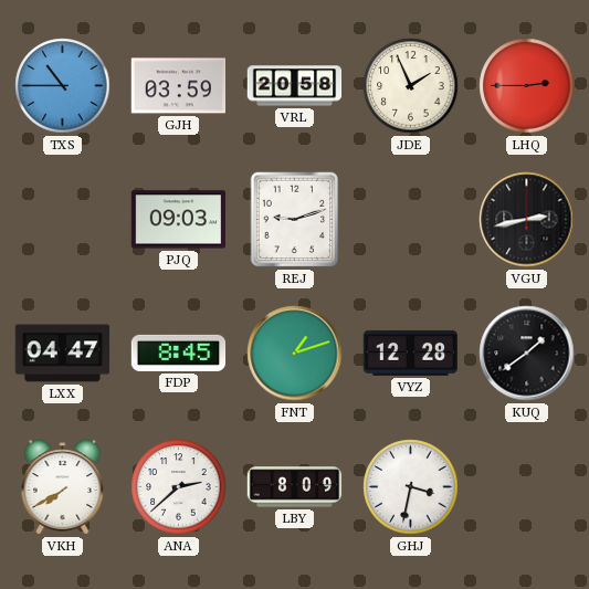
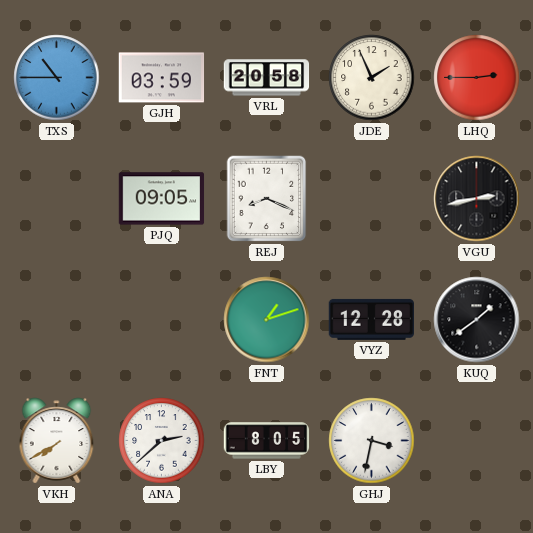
PJQ: 09:03 -> 09:05
REJ: 9:12 -> 8:19
LXX: 04:47 -> none
FDP: 8:45 -> none
LBY: 8:09 -> 8:05
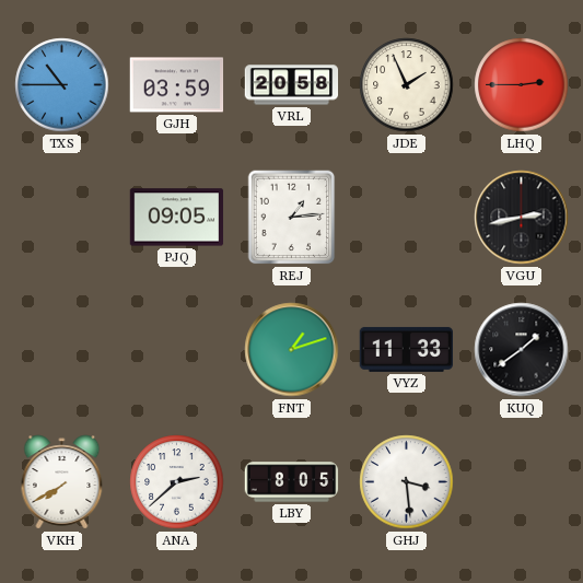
REJ: 8:19 -> 1:14
VYZ: 12:28 -> 11:33
GHJ: 3:32 -> 3:29
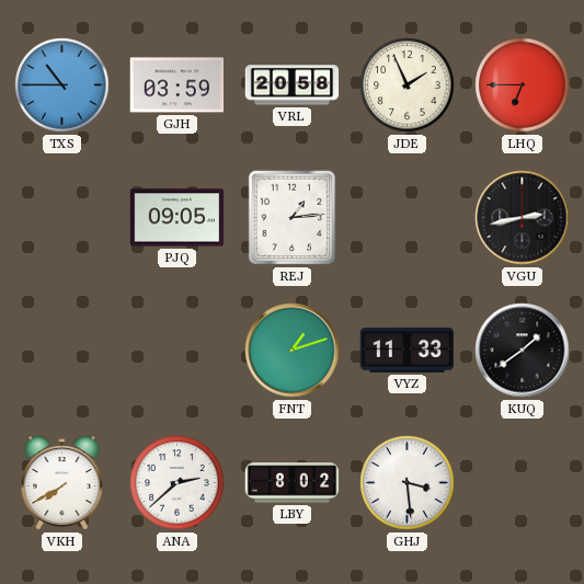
LHQ: 2:45 -> 6:45
LBY: 8:05 -> 8:02
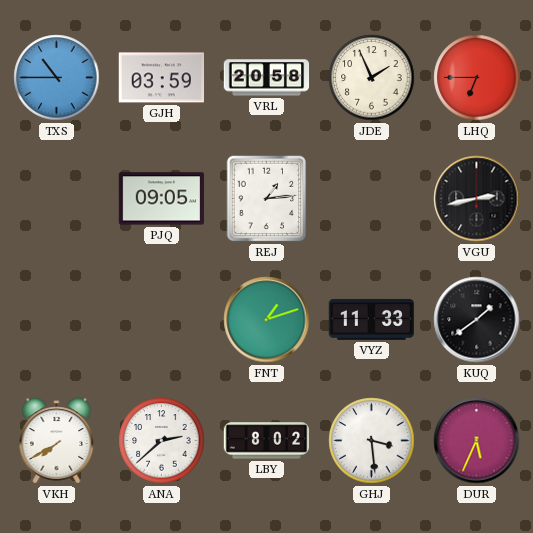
DUR: none -> 5:34
